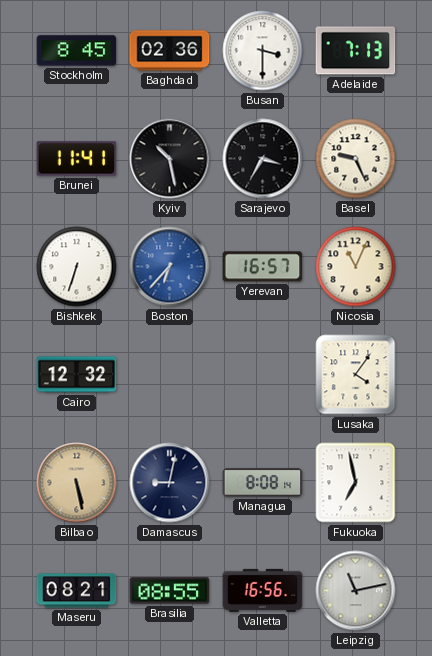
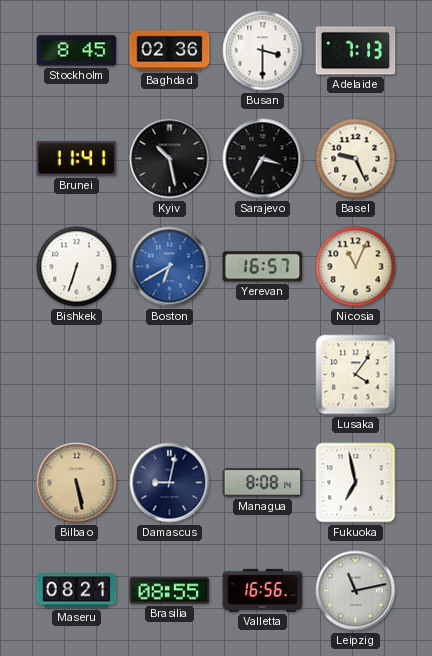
Boston: 6:37 -> 6:40
Cairo: 12:32 -> none
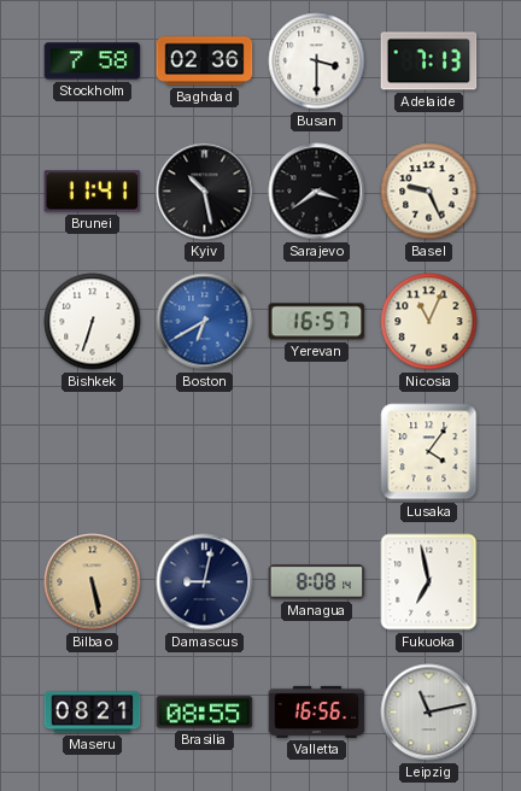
Stockholm: 8:45 -> 7:58
Sarajevo: 3:35 -> 3:39
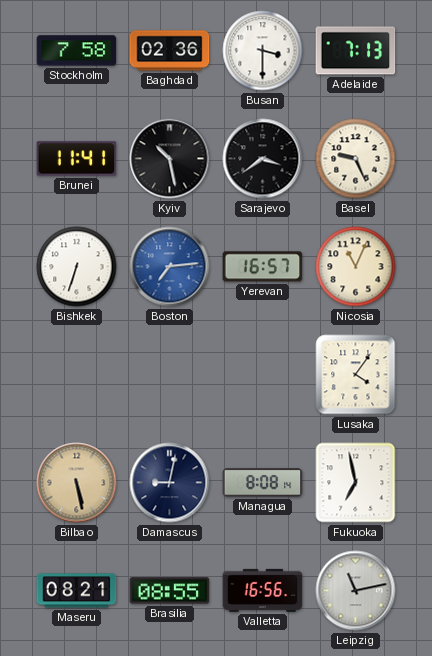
Boston: 6:40 -> 7:14
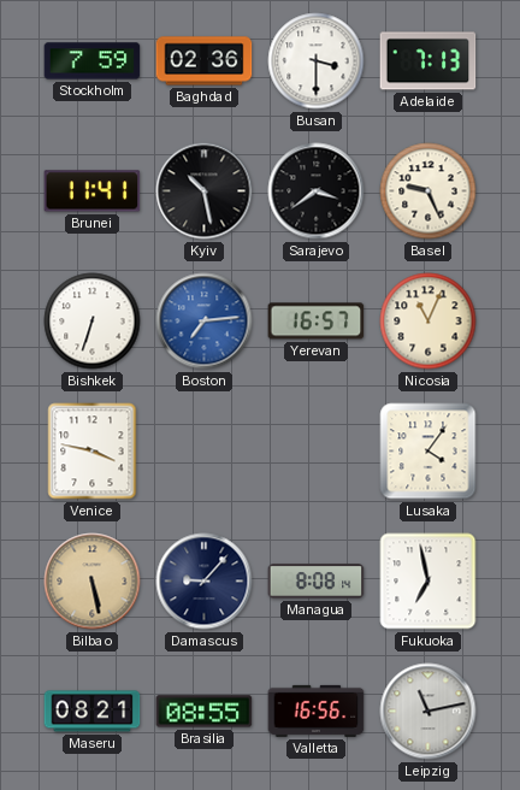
Stockholm: 7:58 -> 7:59
Venice: none -> 3:47
Damascus: 9:02 -> 9:07
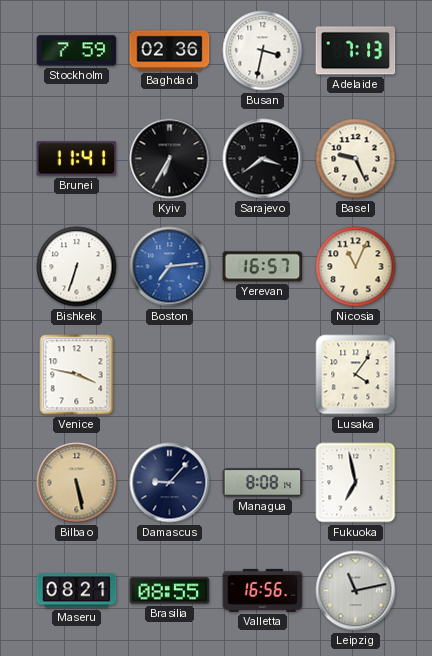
Busan: 3:30 -> 3:32
Kyiv: 10:28 -> 6:35
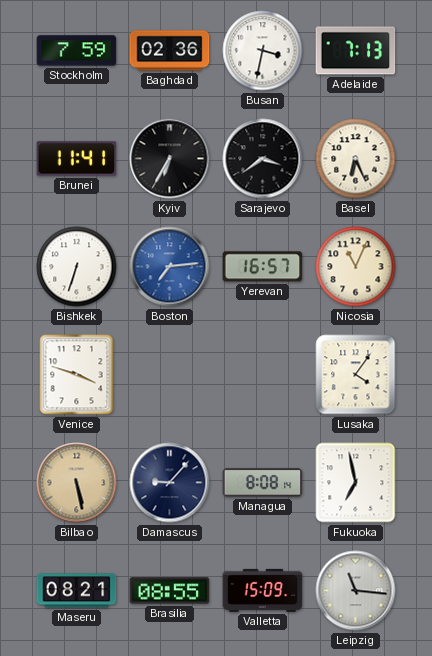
Basel: 9:26 -> 6:26
Venice: 3:47 -> 3:48
Valletta: 16:56 -> 15:09
Leipzig: 11:13 -> 11:16
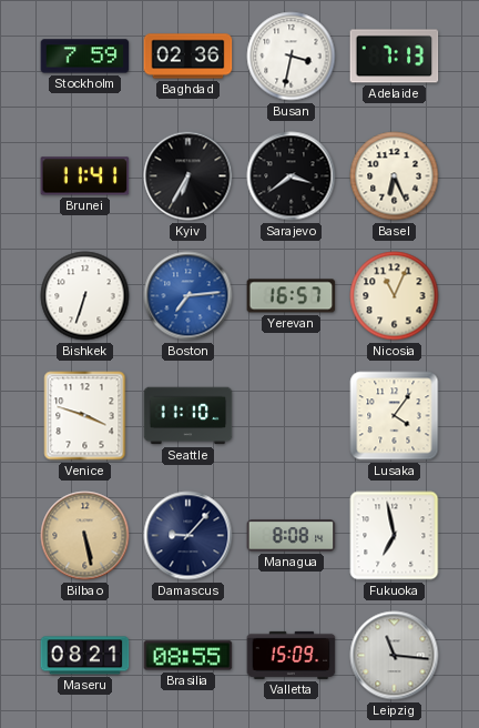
Seattle: none -> 11:10
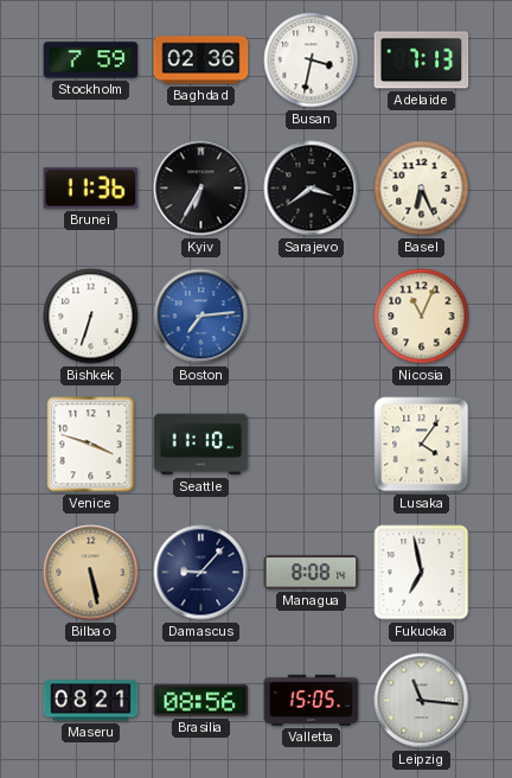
Brunei: 11:41 -> 11:36
Yerevan: 16:57 -> none
Brasilia: 08:55 -> 08:56
Valletta: 15:09 -> 15:05
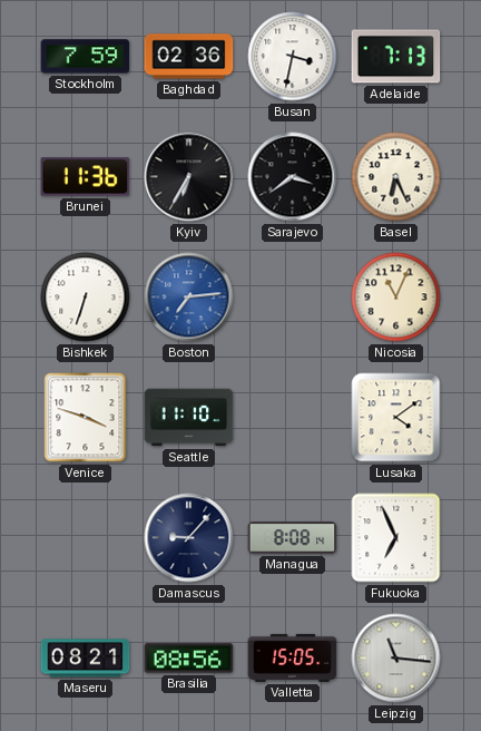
Lusaka: 4:06 -> 4:09
Bilbao: 5:28 -> none
Fukuoka: 6:58 -> 6:56
